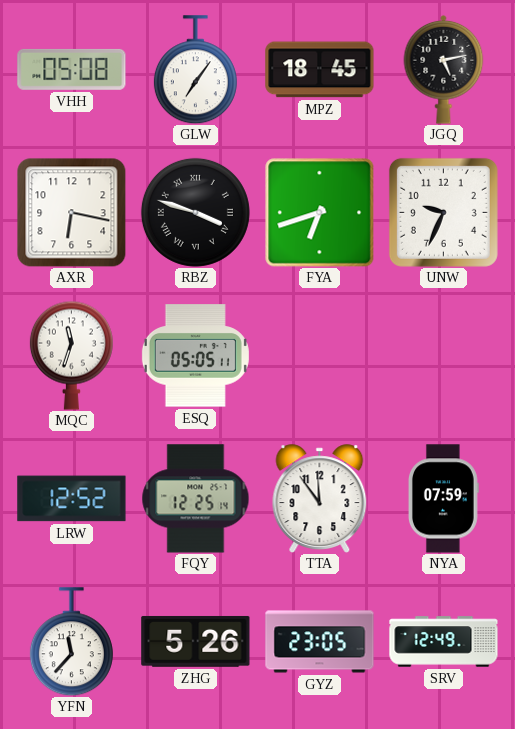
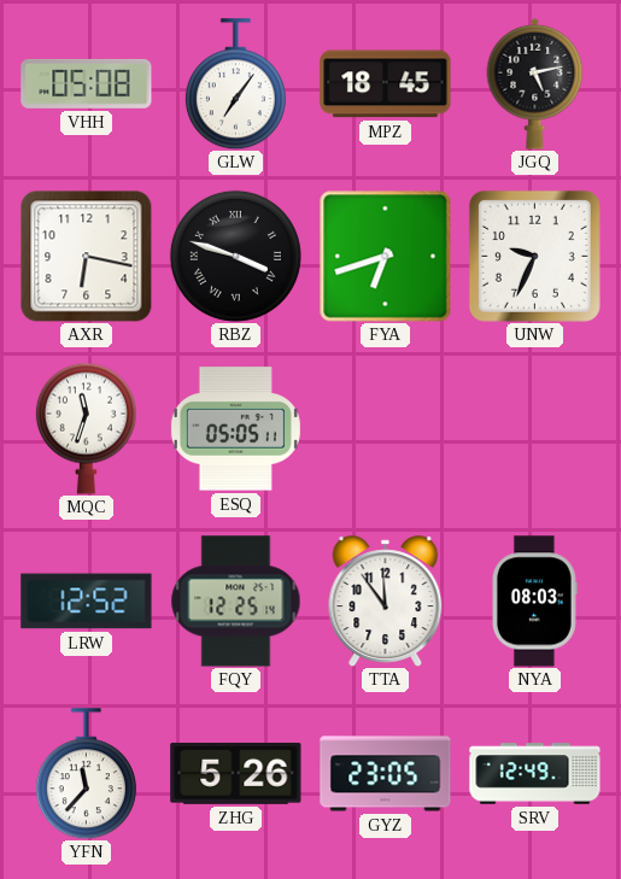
NYA: 07:59 -> 08:03
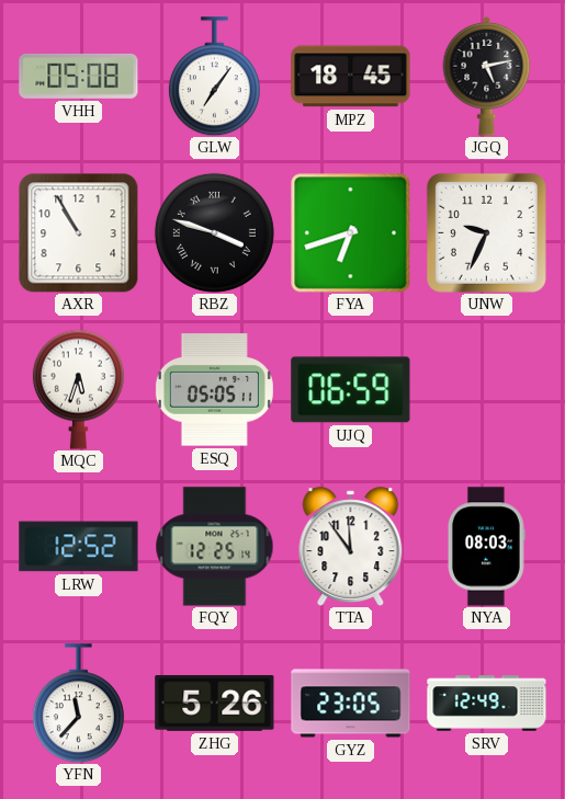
AXR: 6:17 -> 10:55
MQC: 11:33 -> 5:33
UJQ: none -> 06:59
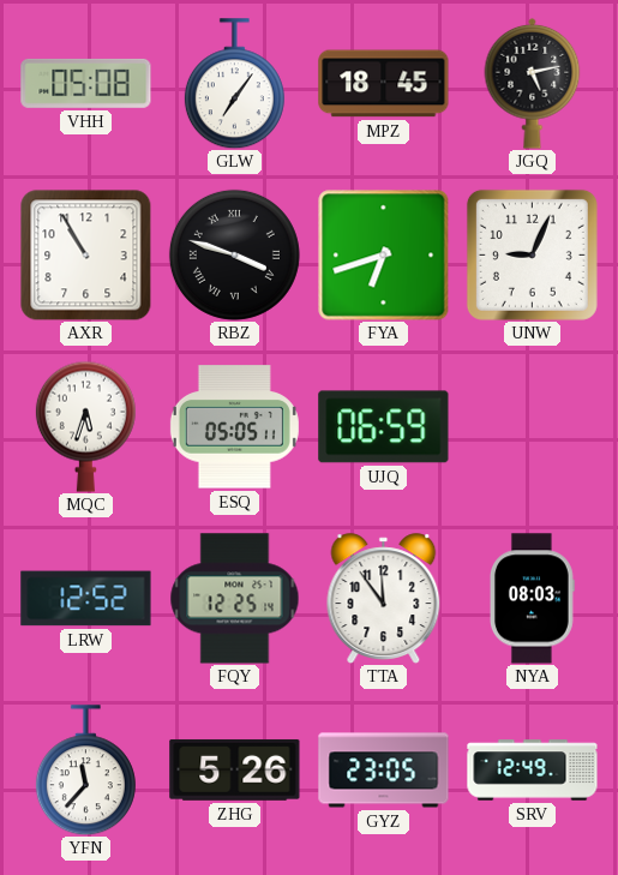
UNW: 9:34 -> 9:04
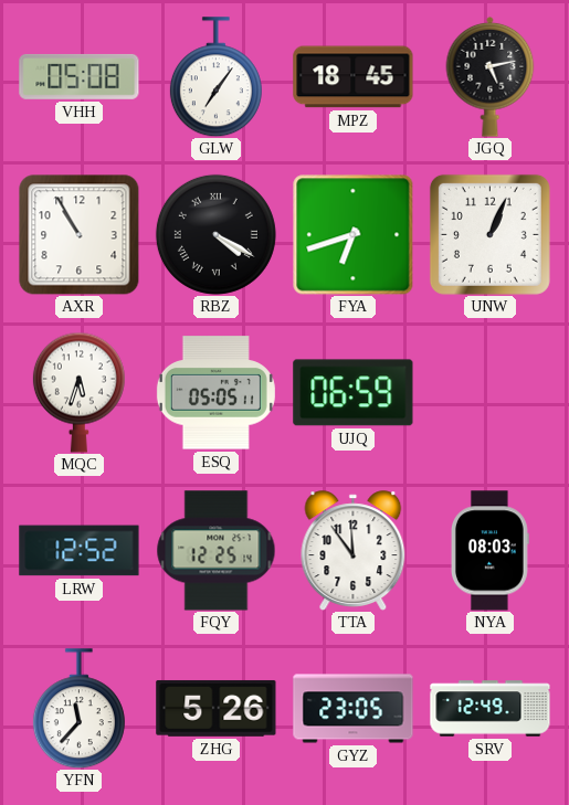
RBZ: 3:48 -> 4:20
UNW: 9:04 -> 1:04
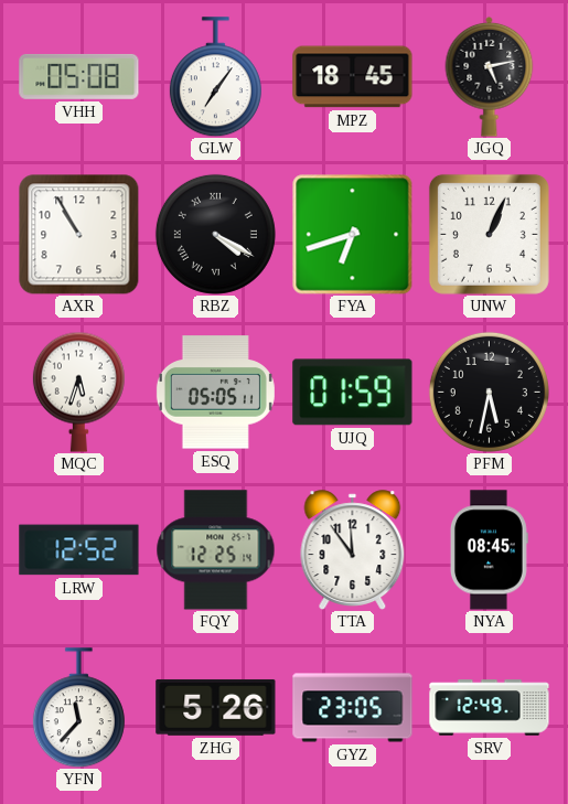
UJQ: 06:59 -> 01:59
PFM: none -> 5:32
NYA: 08:03 -> 08:45
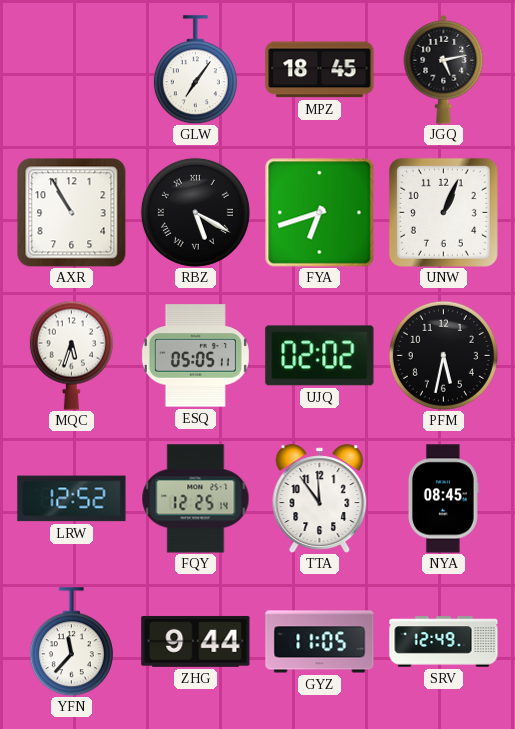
VHH: 05:08 -> none
RBZ: 4:20 -> 5:20
UJQ: 01:59 -> 02:02
ZHG: 5:26 -> 9:44
GYZ: 23:05 -> 11:05
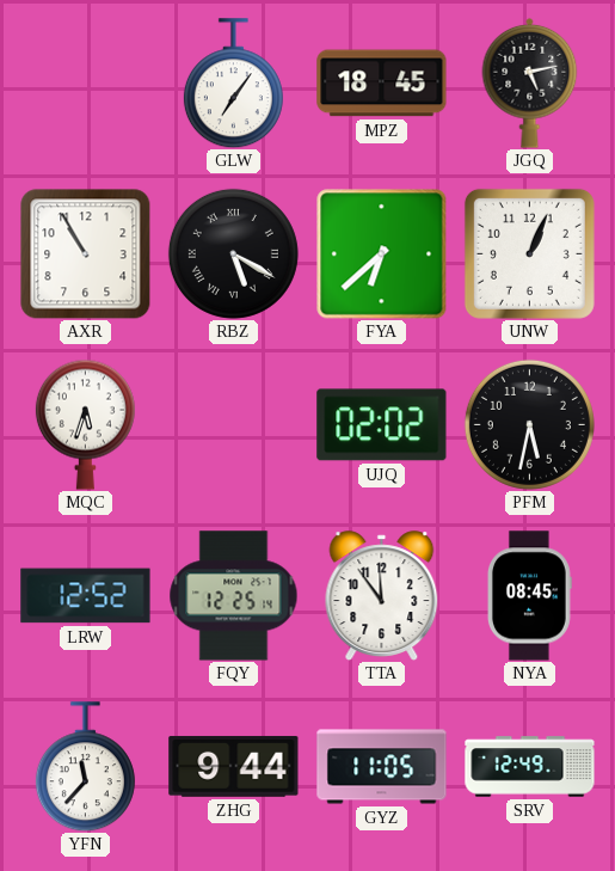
FYA: 6:42 -> 6:38
ESQ: 05:05 -> none
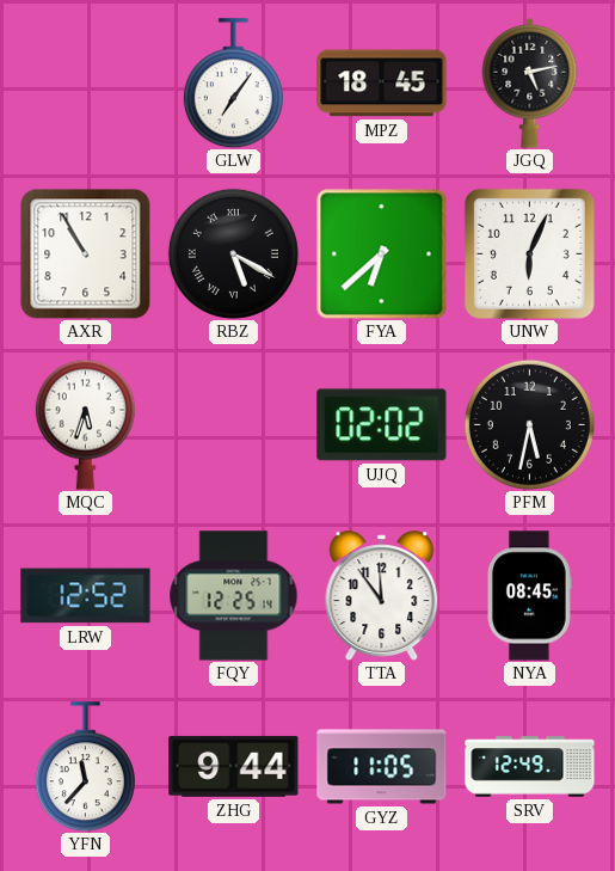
UNW: 1:04 -> 6:04
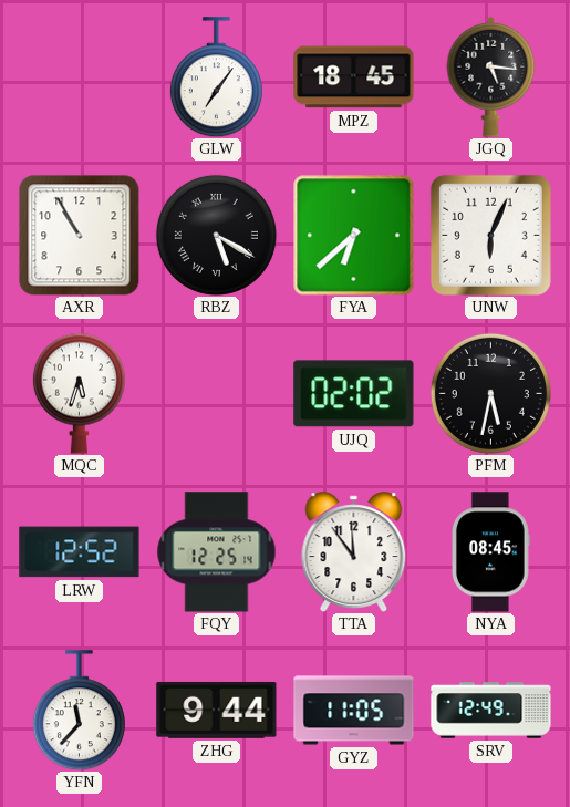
JGQ: 5:13 -> 5:16
